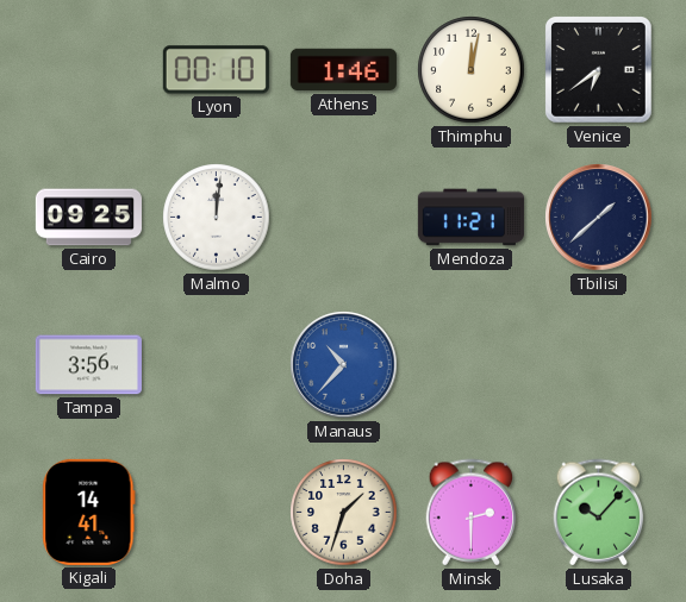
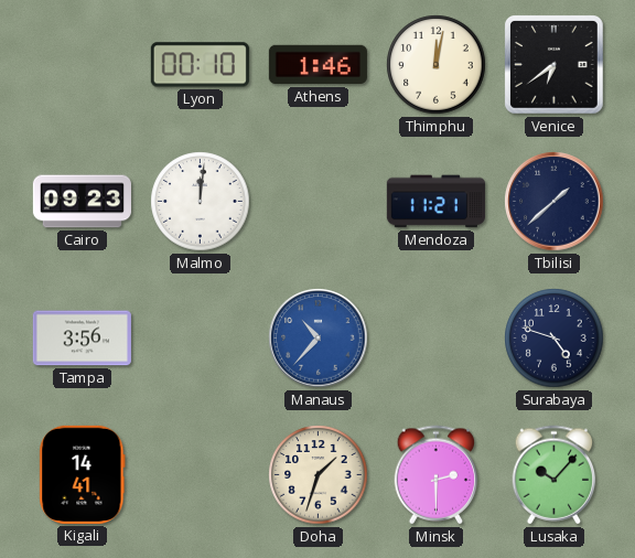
Cairo: 09:25 -> 09:23
Surabaya: none -> 4:48
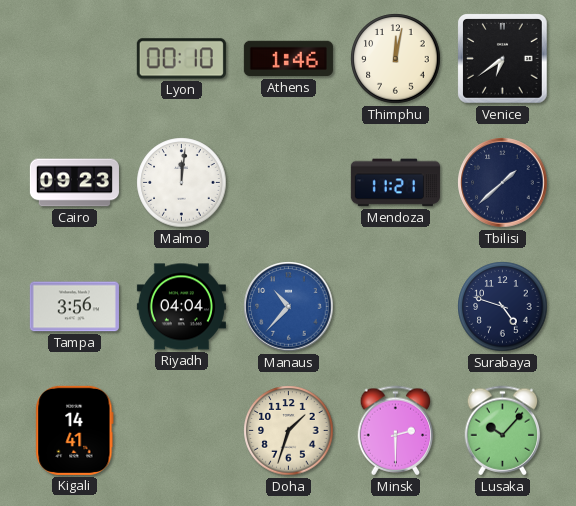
Riyadh: none -> 04:04
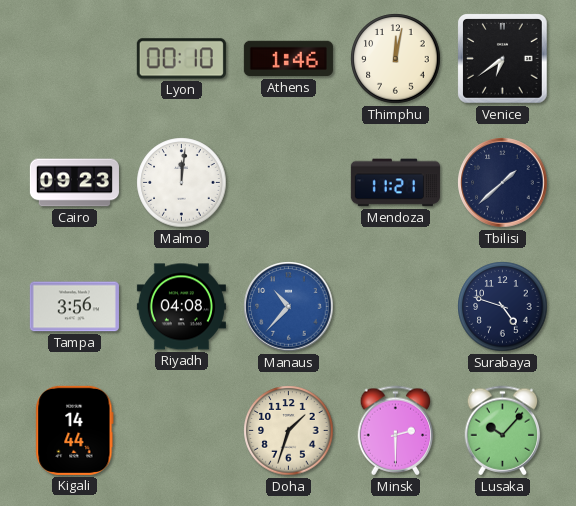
Riyadh: 04:04 -> 04:08
Kigali: 14:41 -> 14:44
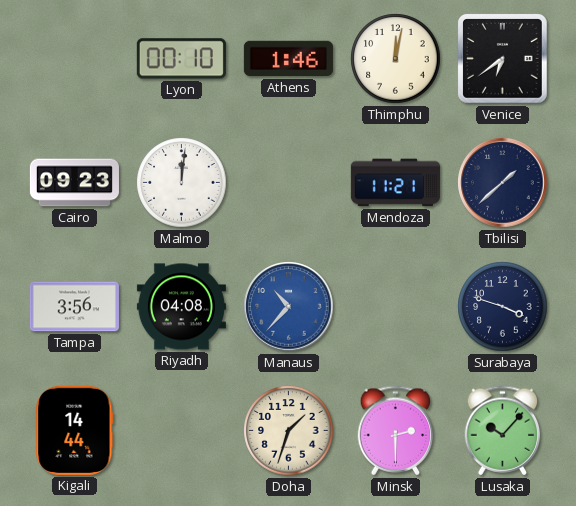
Surabaya: 4:48 -> 3:48
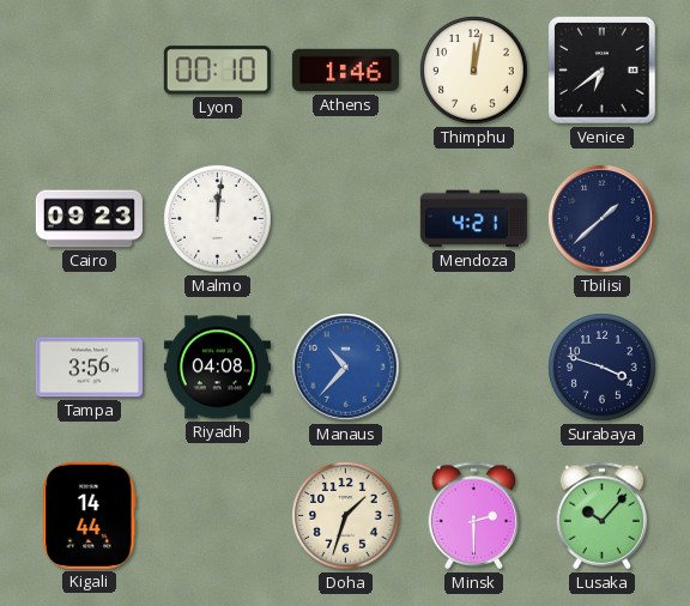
Mendoza: 11:21 -> 4:21
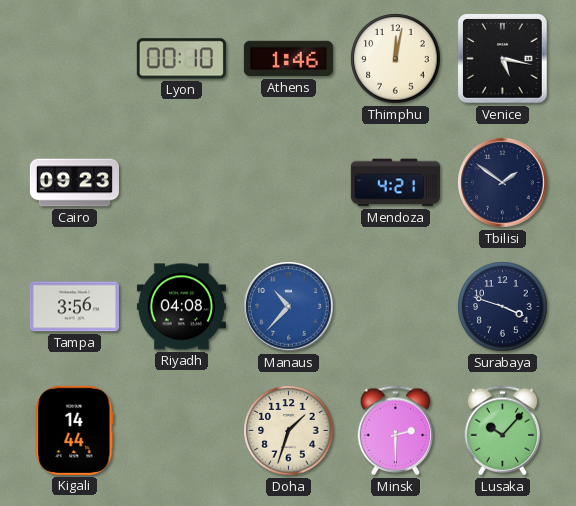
Venice: 6:39 -> 5:17
Malmo: 12:01 -> none
Tbilisi: 1:38 -> 1:51
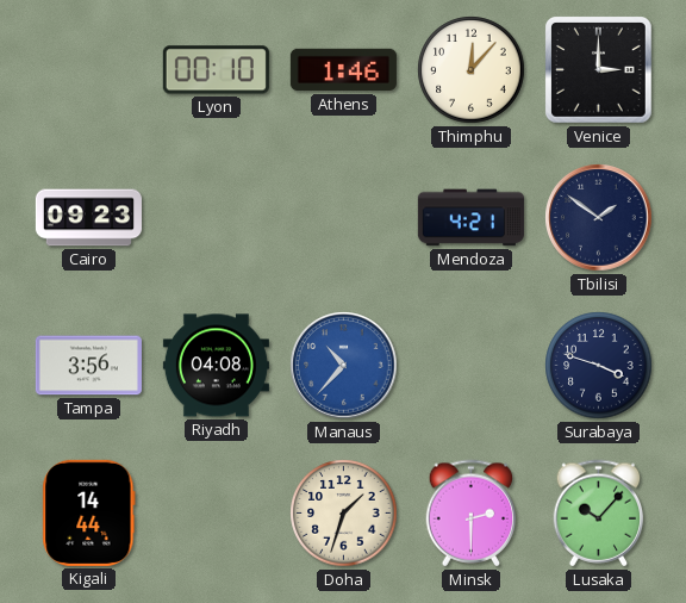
Thimphu: 12:02 -> 12:07
Venice: 5:17 -> 3:00
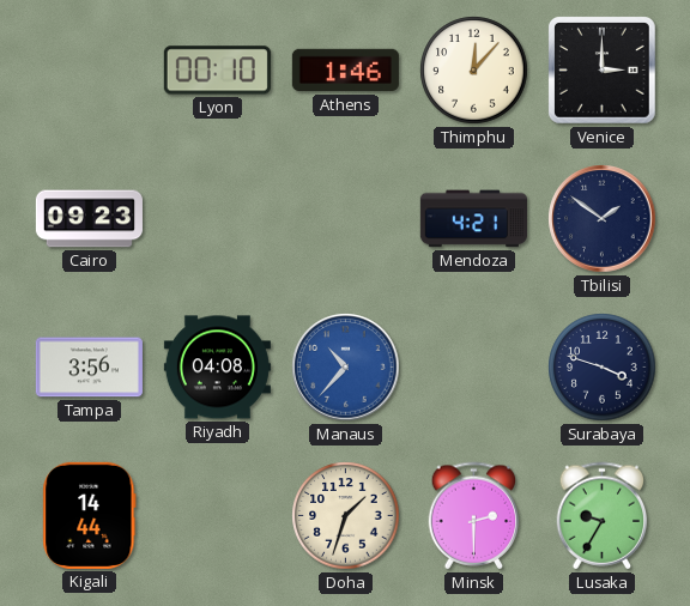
Lusaka: 10:07 -> 9:35
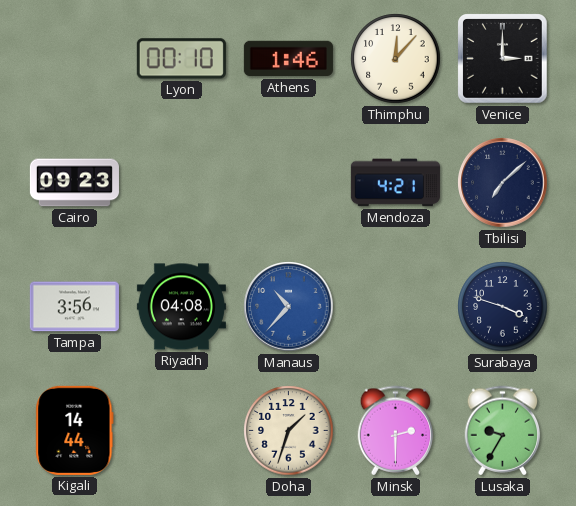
Tbilisi: 1:51 -> 7:08
